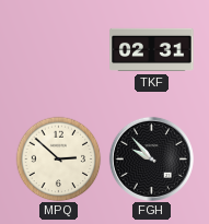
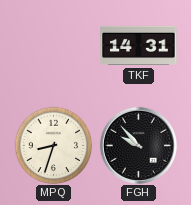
TKF: 02:31 -> 14:31
MPQ: 2:52 -> 8:33
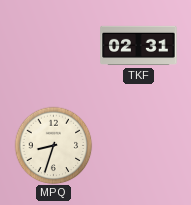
TKF: 14:31 -> 02:31
FGH: 9:53 -> none
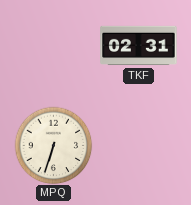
MPQ: 8:33 -> 6:33
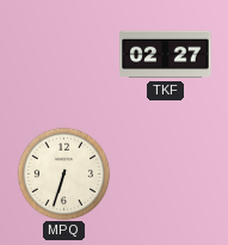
TKF: 02:31 -> 02:27
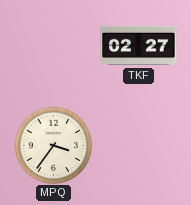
MPQ: 6:33 -> 3:36
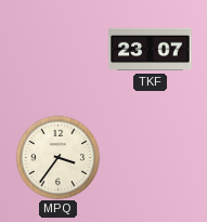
TKF: 02:27 -> 23:07
